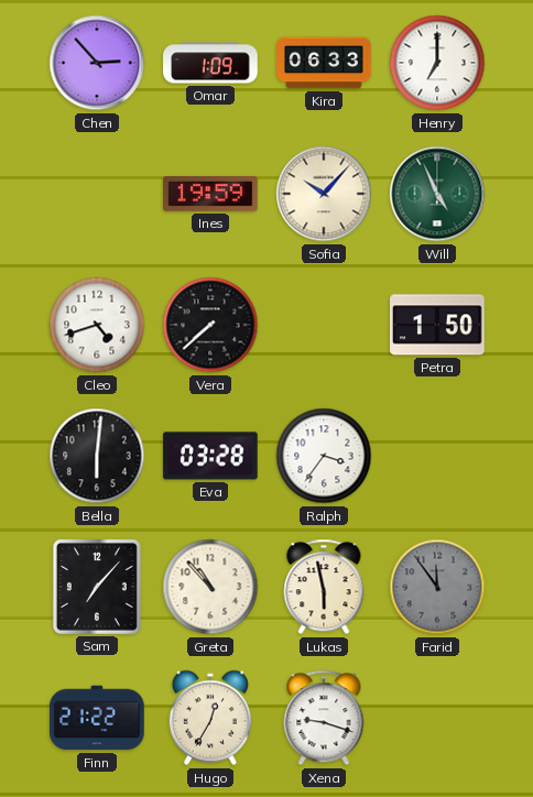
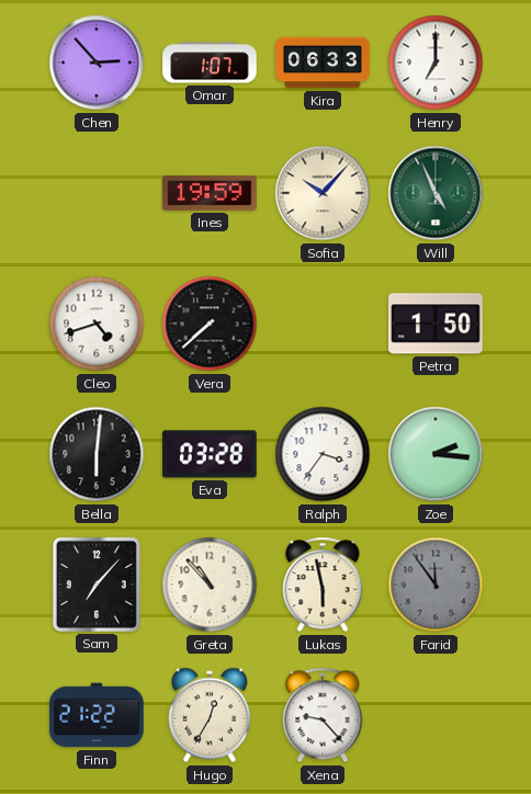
Omar: 1:09 -> 1:07
Zoe: none -> 2:16
Xena: 9:18 -> 9:23
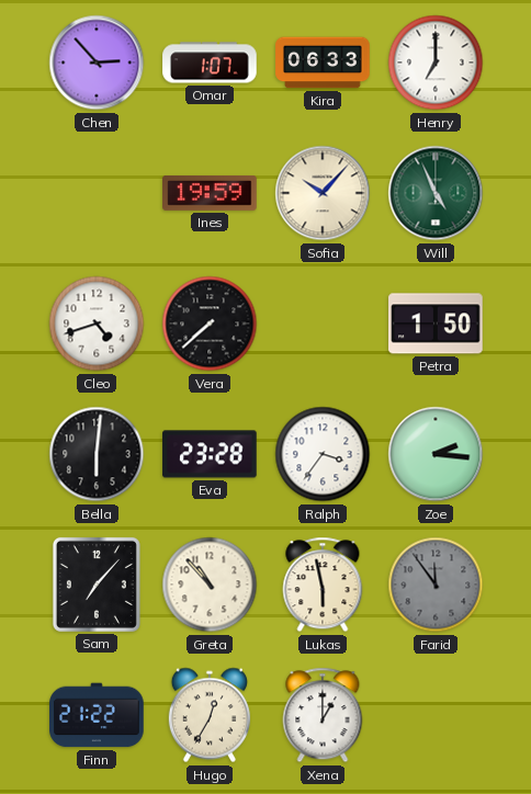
Eva: 03:28 -> 23:28
Xena: 9:23 -> 1:00
